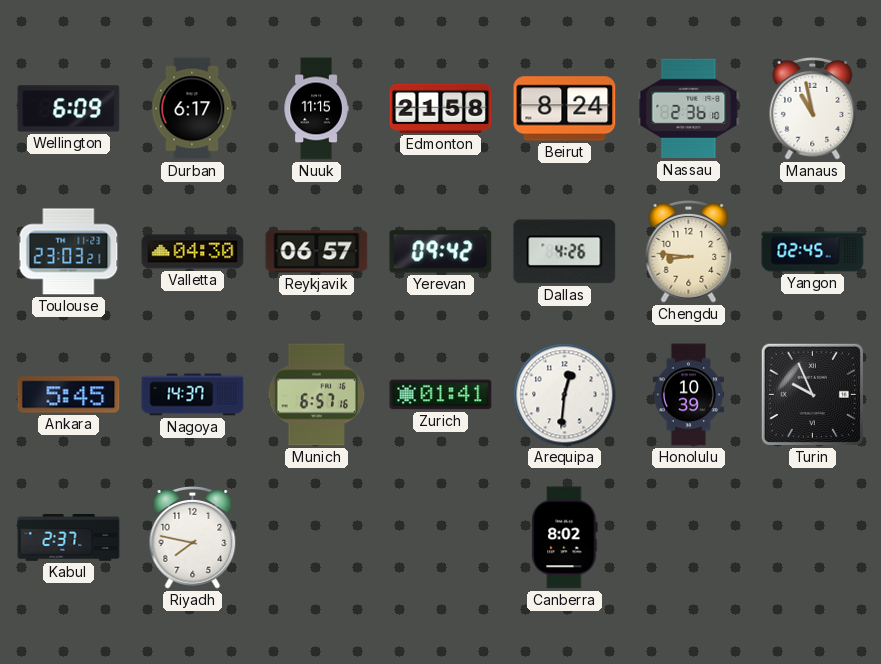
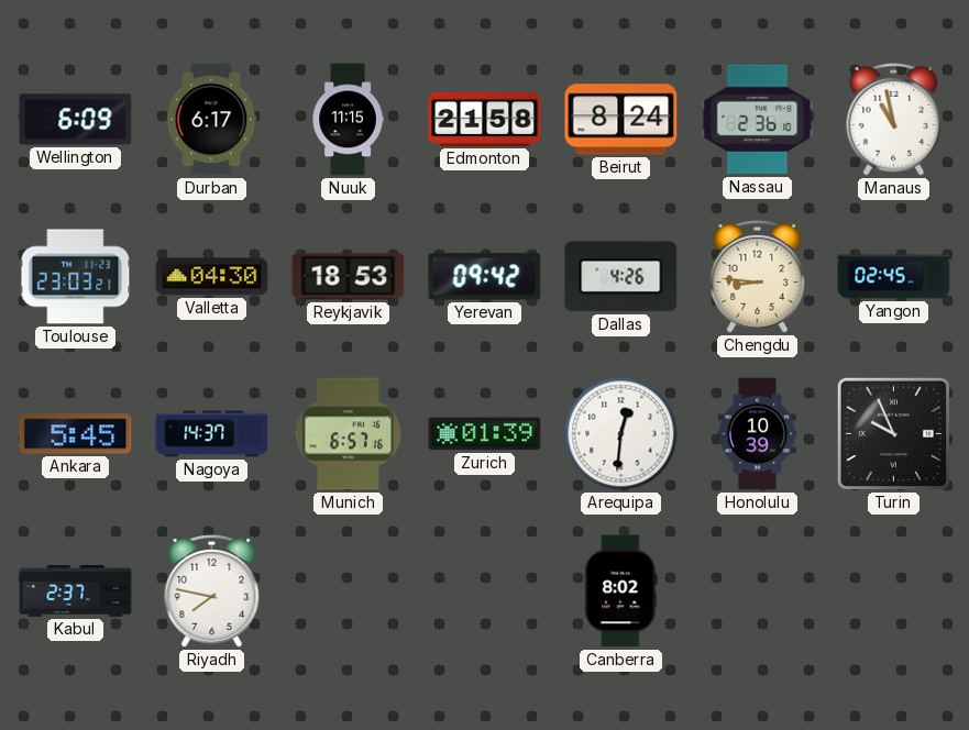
Reykjavik: 06:57 -> 18:53
Zurich: 01:41 -> 01:39
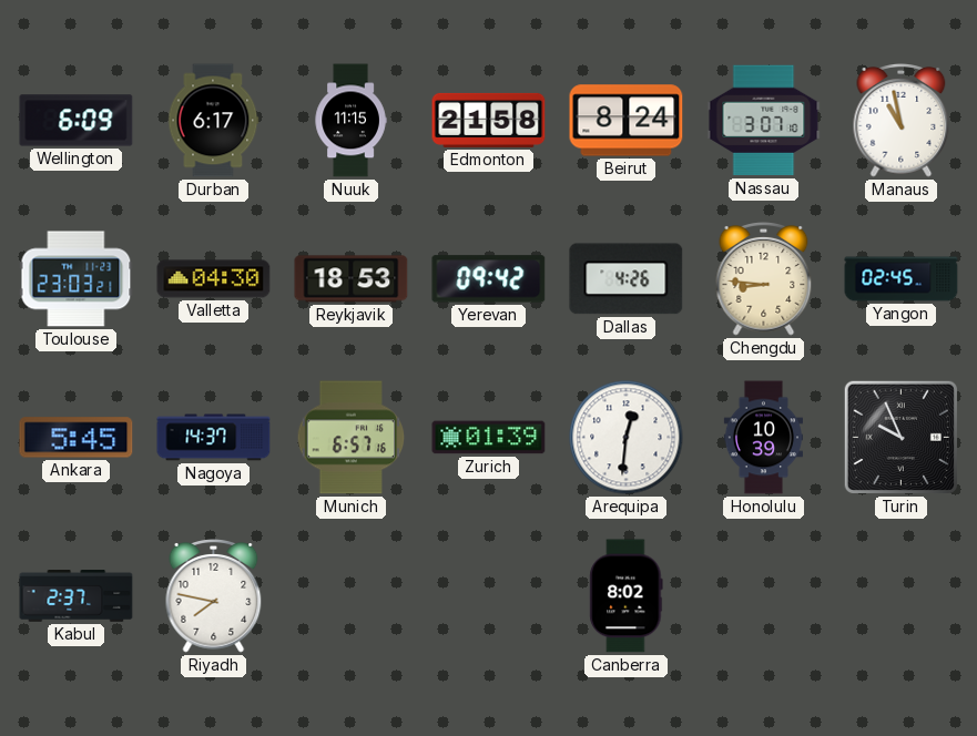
Nassau: 2:36 -> 3:07
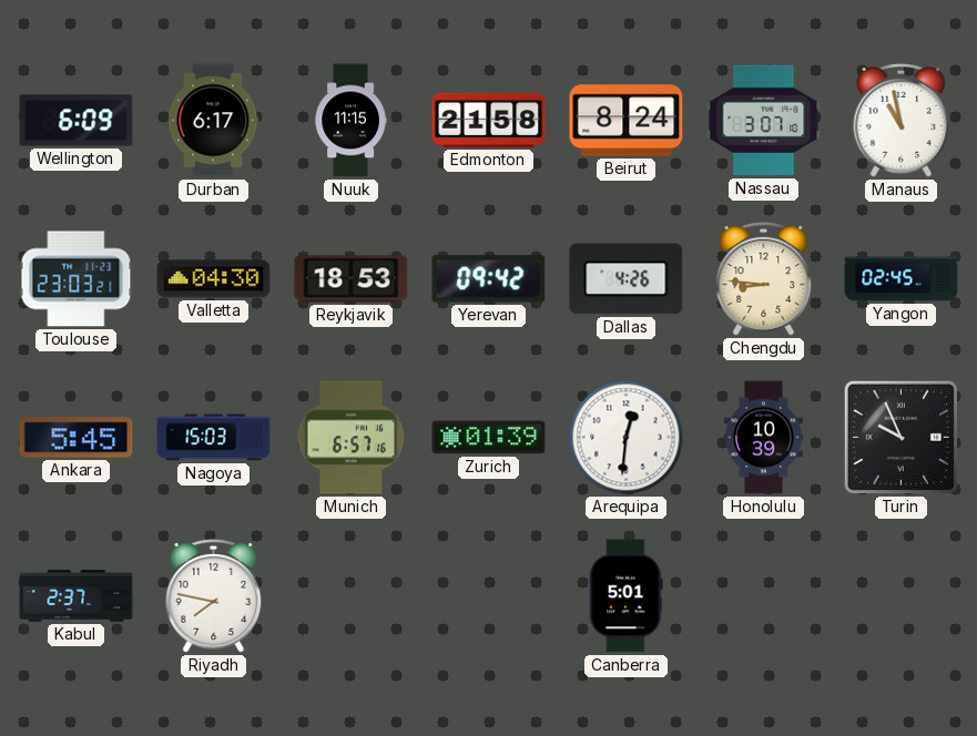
Nagoya: 14:37 -> 15:03
Canberra: 8:02 -> 5:01
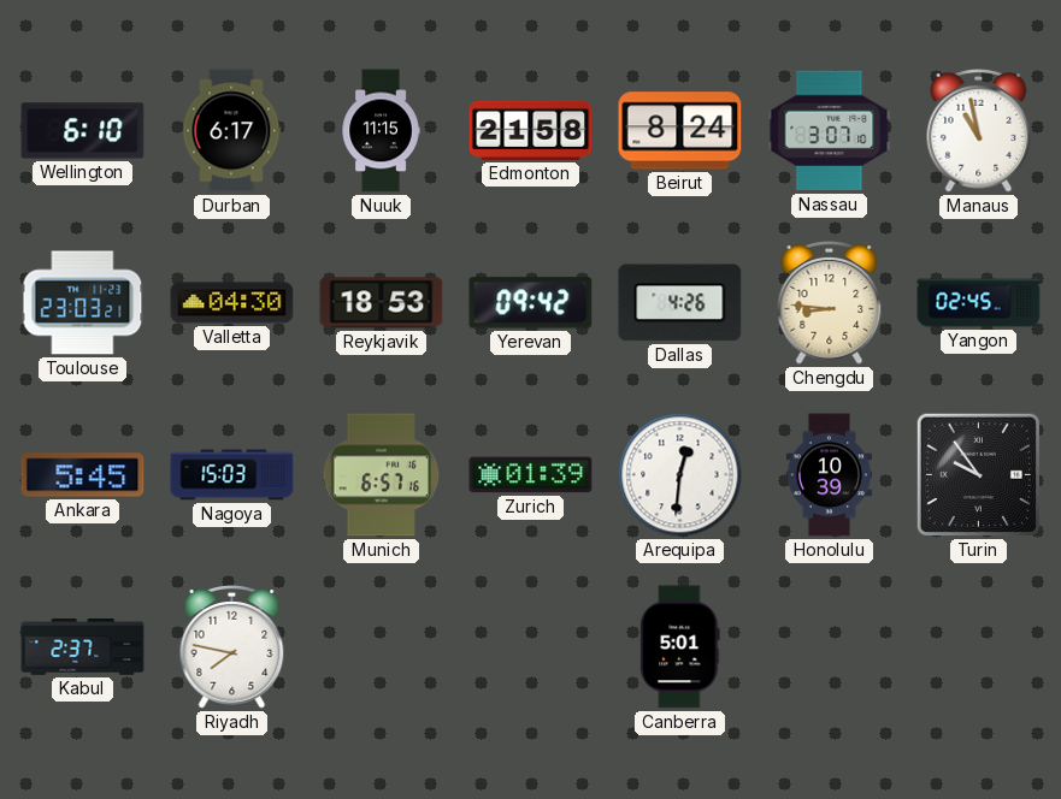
Wellington: 6:09 -> 6:10
Turin: 9:56 -> 9:54
